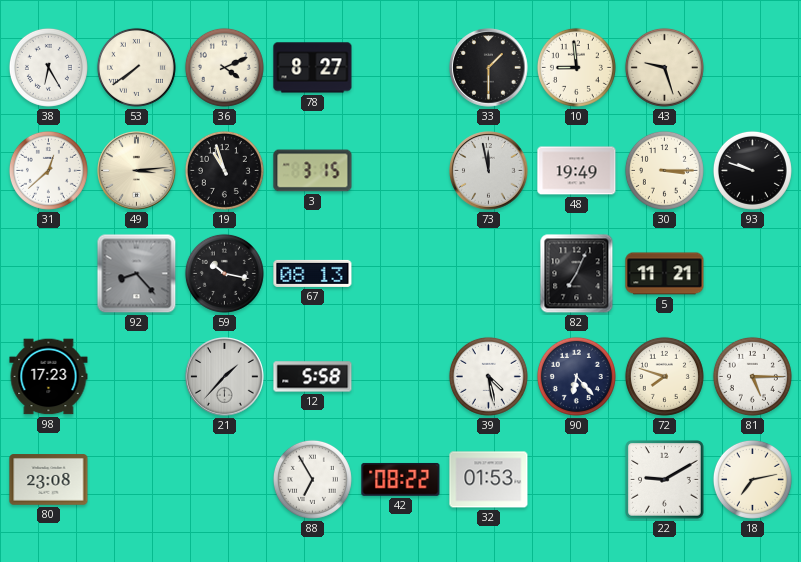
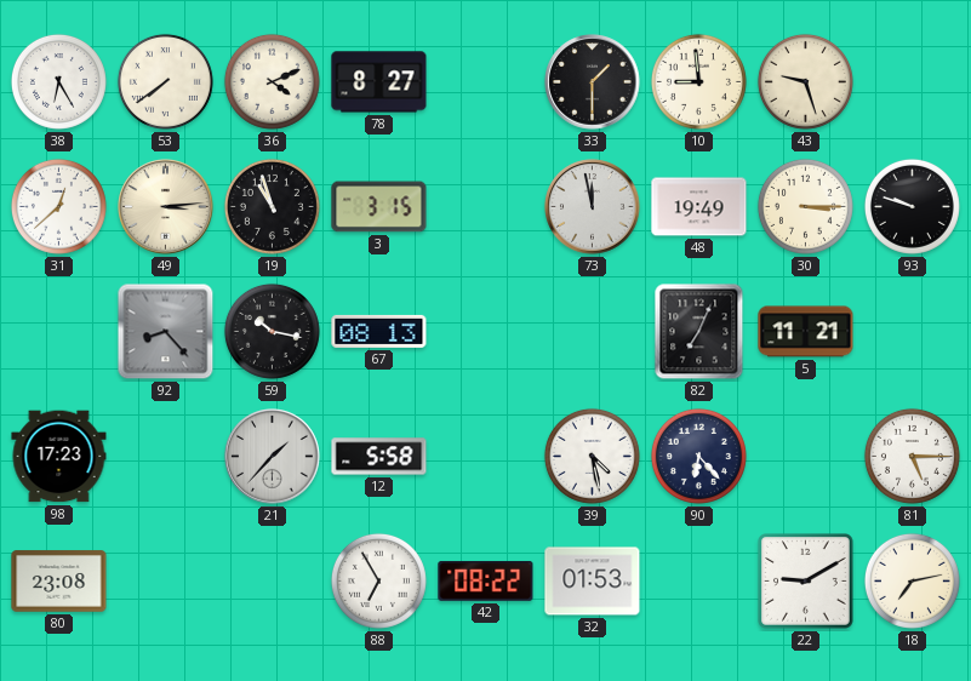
72: 7:48 -> none
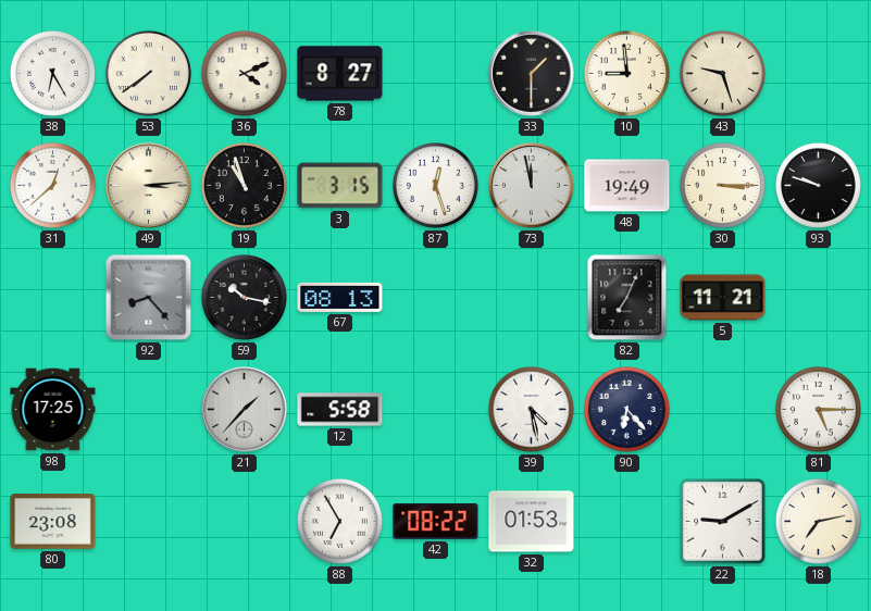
87: none -> 12:27
98: 17:23 -> 17:25
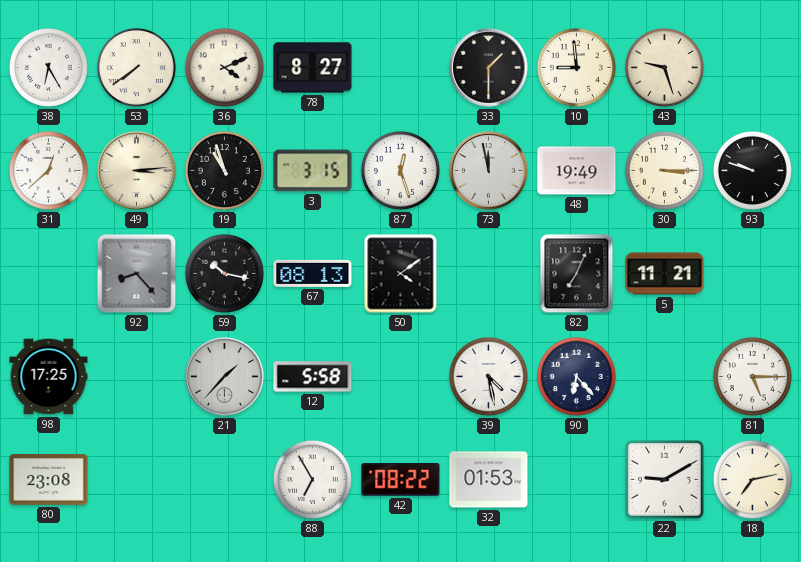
50: none -> 4:09
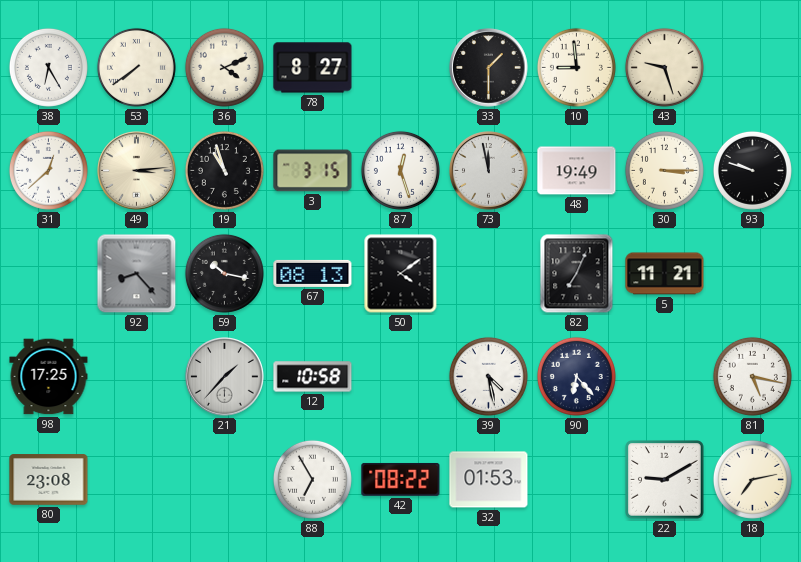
12: 5:58 -> 10:58
81: 5:15 -> 5:17
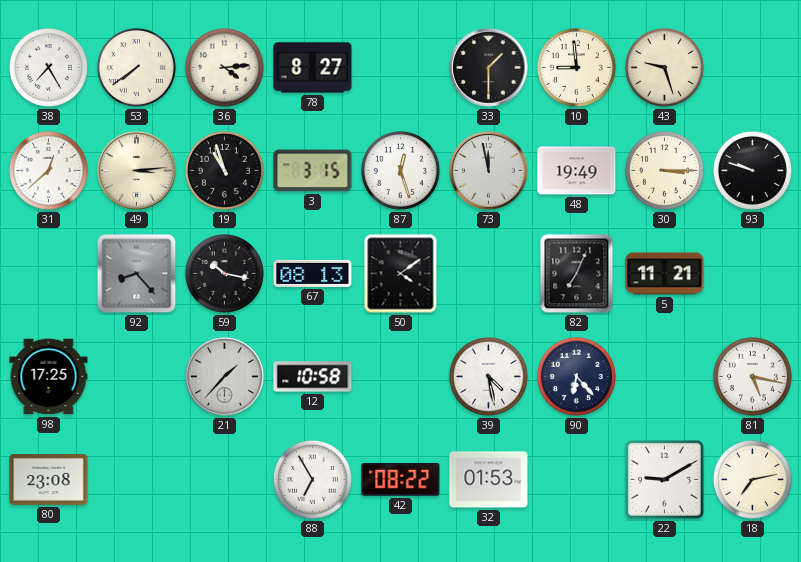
38: 6:25 -> 7:25
36: 4:11 -> 4:14
